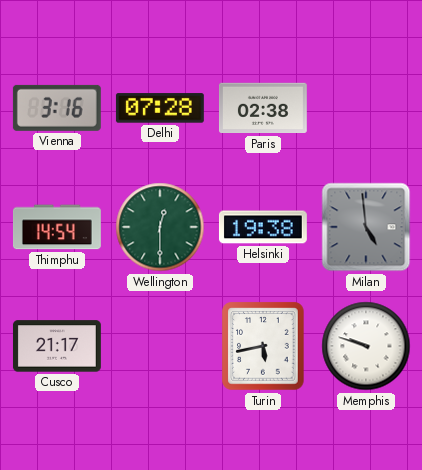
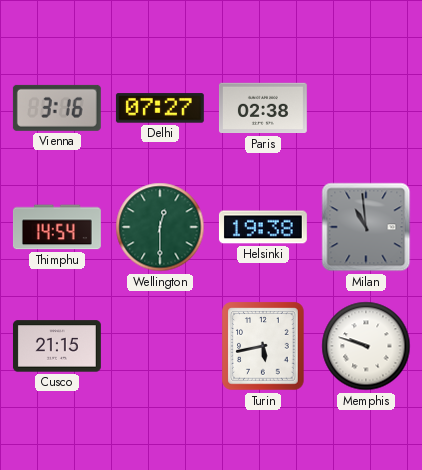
Delhi: 07:28 -> 07:27
Milan: 4:59 -> 10:59
Cusco: 21:17 -> 21:15
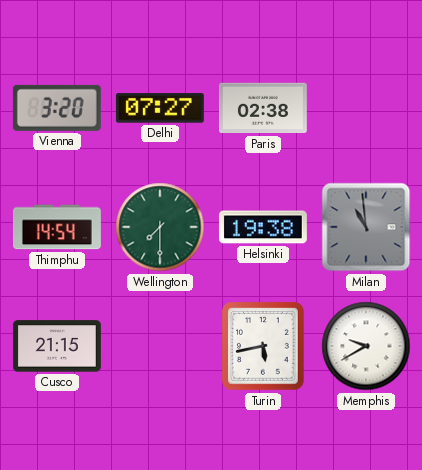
Vienna: 3:16 -> 3:20
Wellington: 12:30 -> 7:30
Memphis: 9:48 -> 9:40
